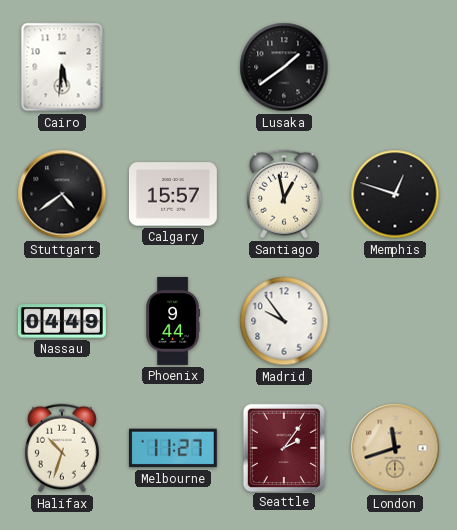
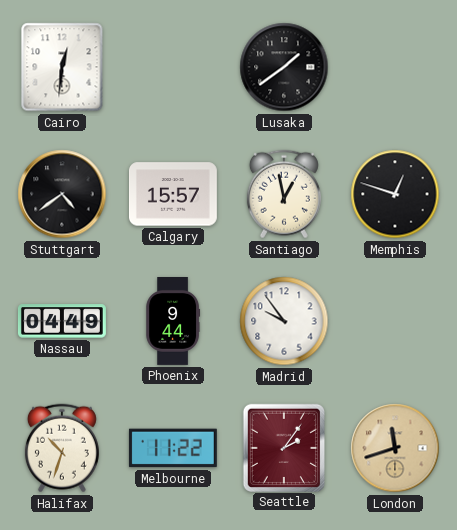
Cairo: 5:31 -> 12:31
Melbourne: 11:27 -> 11:22
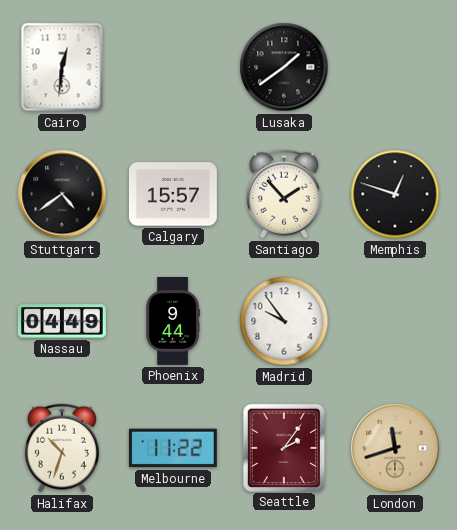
Santiago: 12:58 -> 1:53
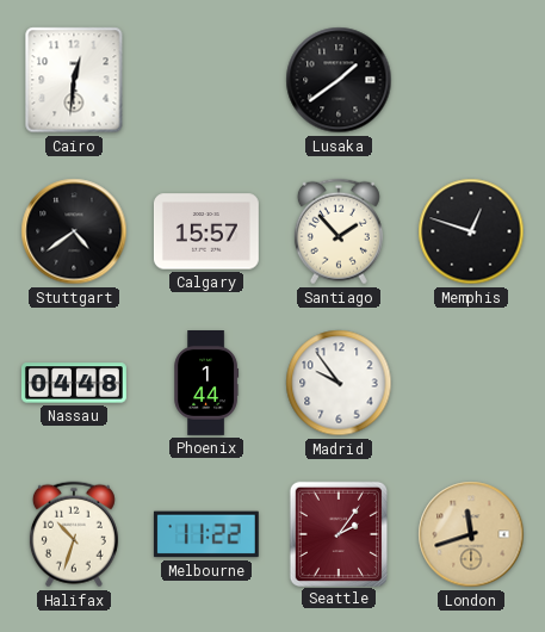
Nassau: 04:49 -> 04:48
Phoenix: 9:44 -> 1:44
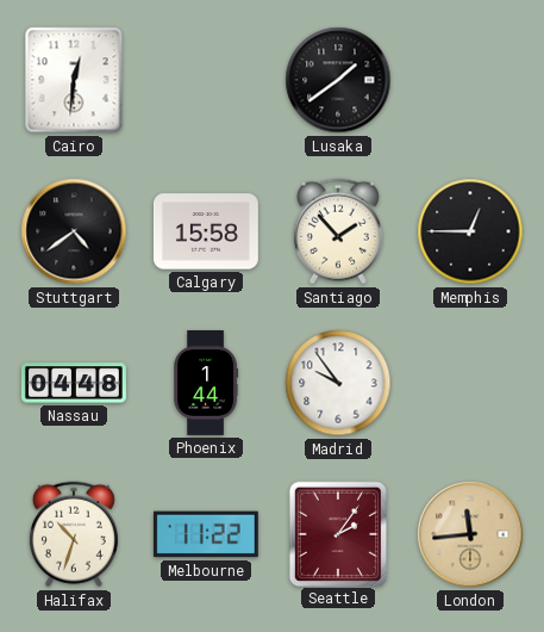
Calgary: 15:57 -> 15:58
Memphis: 12:48 -> 12:45
London: 11:42 -> 11:44
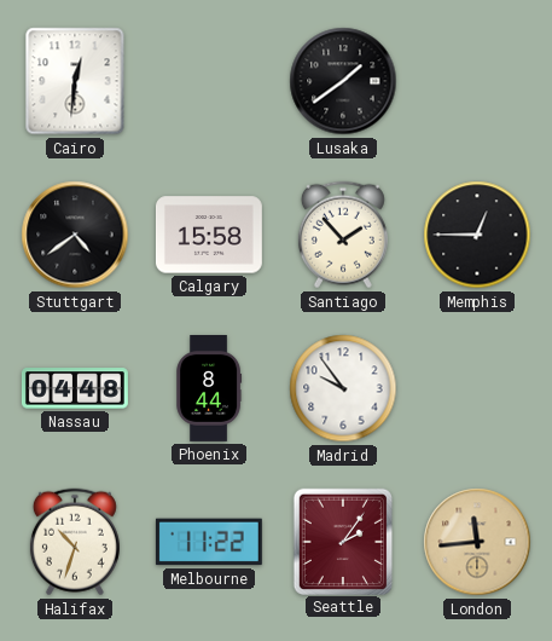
Phoenix: 1:44 -> 8:44
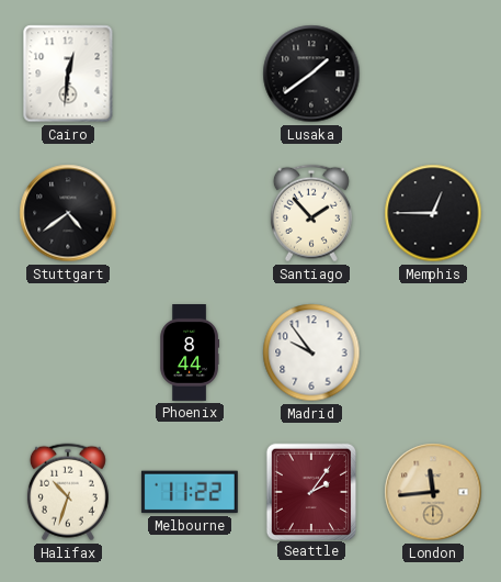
Calgary: 15:58 -> none
Nassau: 04:48 -> none
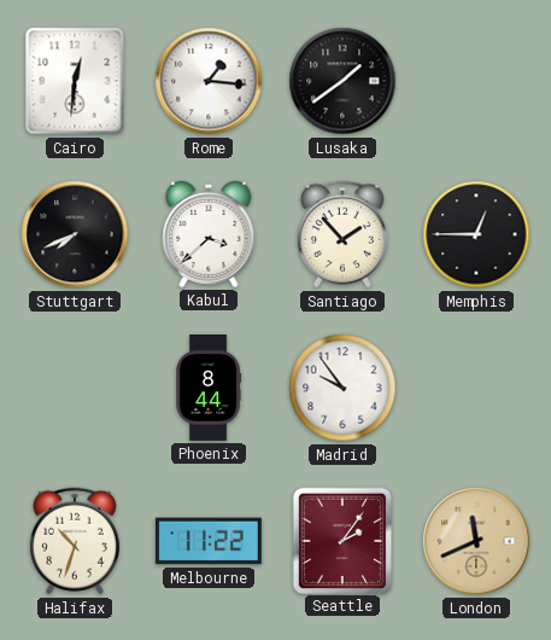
Rome: none -> 1:16
Stuttgart: 4:39 -> 7:41
Kabul: none -> 3:38
London: 11:44 -> 11:41
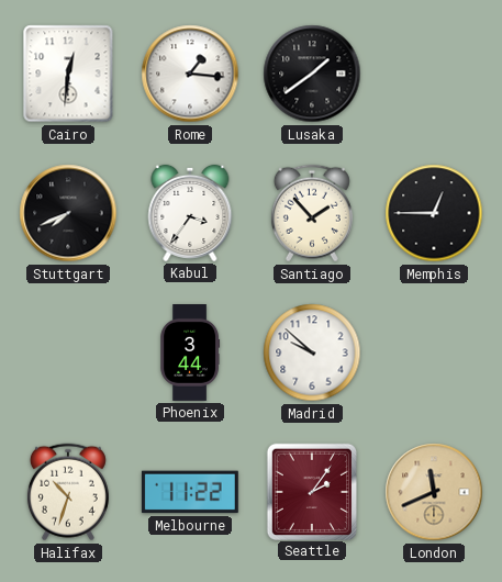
Kabul: 3:38 -> 3:36
Phoenix: 8:44 -> 3:44
Madrid: 9:54 -> 9:52
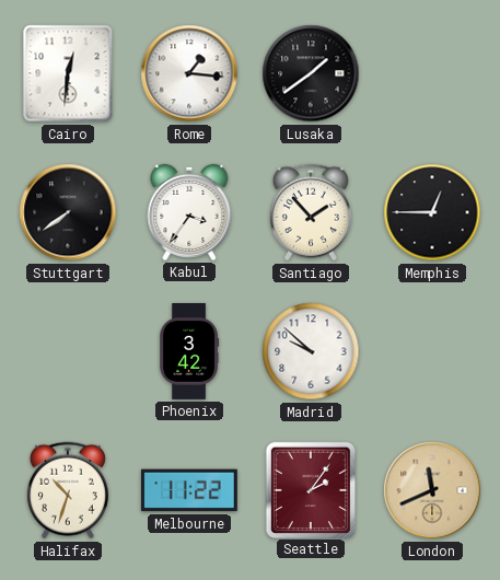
Stuttgart: 7:41 -> 7:39
Phoenix: 3:44 -> 3:42
